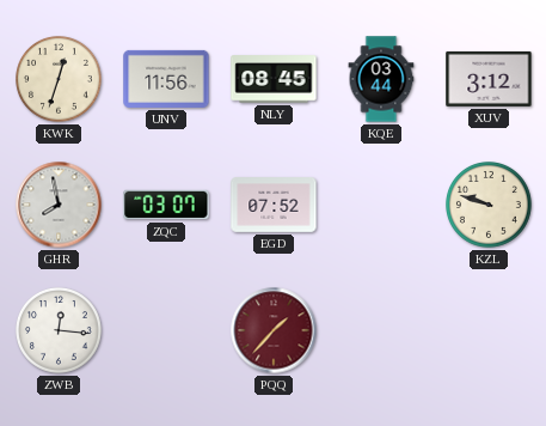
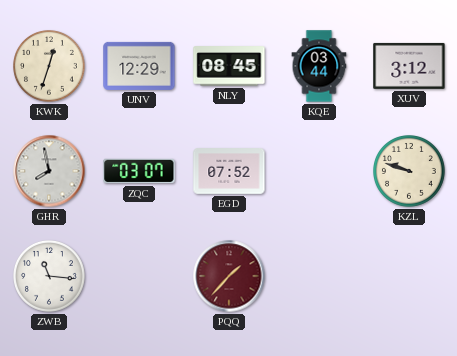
UNV: 11:56 -> 12:29
ZWB: 12:16 -> 11:16
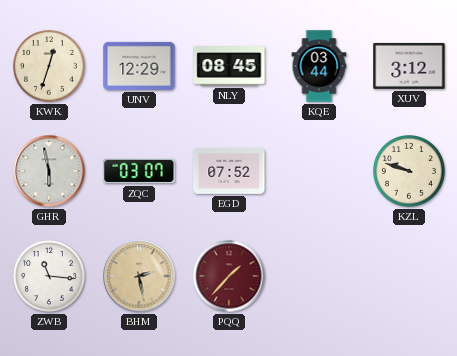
GHR: 7:58 -> 5:58
BHM: none -> 2:28
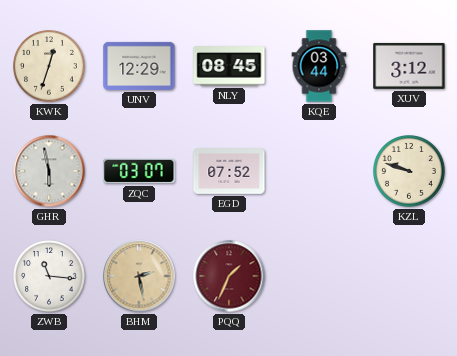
PQQ: 1:37 -> 1:34
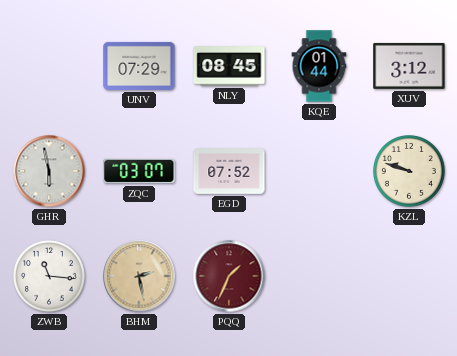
KWK: 12:33 -> none
UNV: 12:29 -> 07:29
KQE: 03:44 -> 01:44
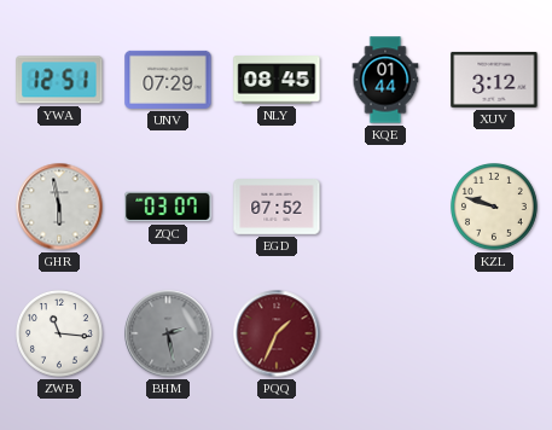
YWA: none -> 12:51
BHM dial: champagne -> grey
